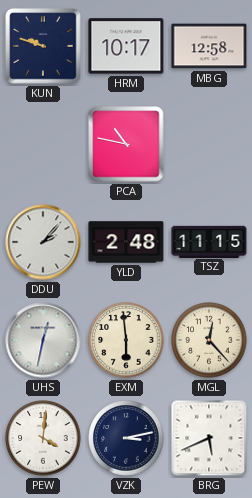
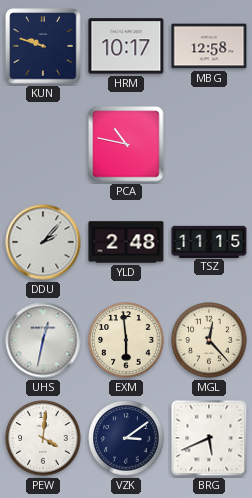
VZK: 3:13 -> 3:09
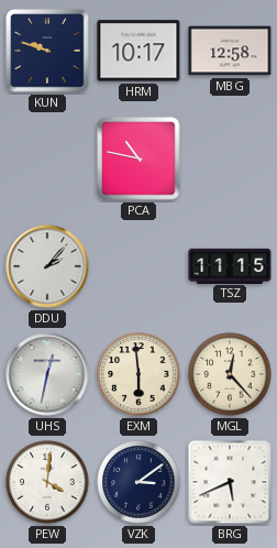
YLD: 2:48 -> none
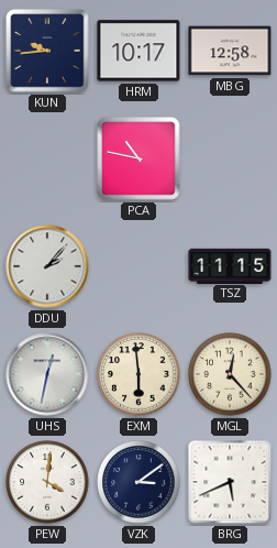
KUN: 9:48 -> 9:44
